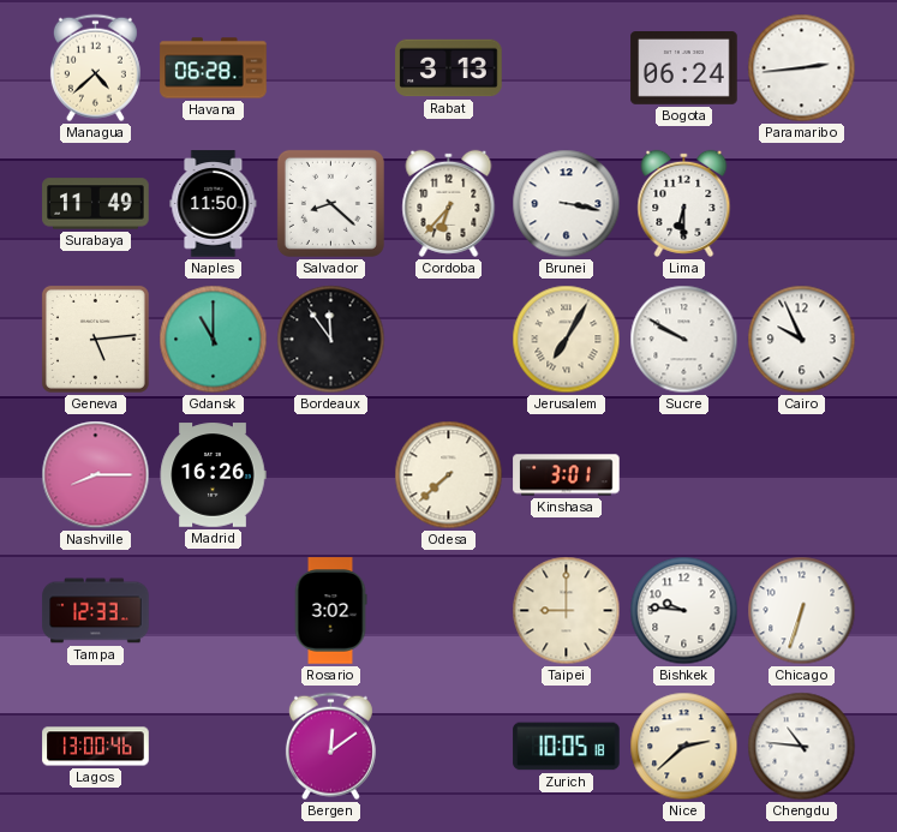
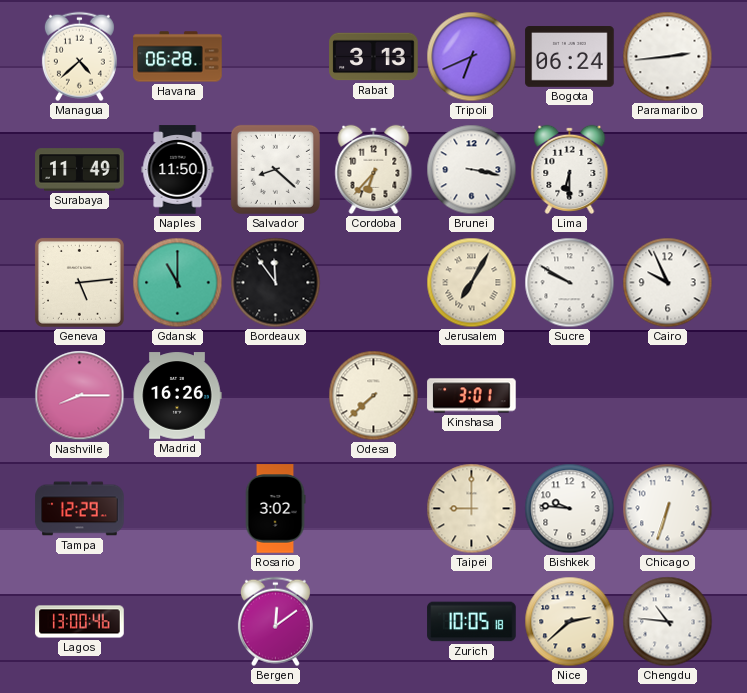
Tripoli: none -> 6:41
Tampa: 12:33 -> 12:29
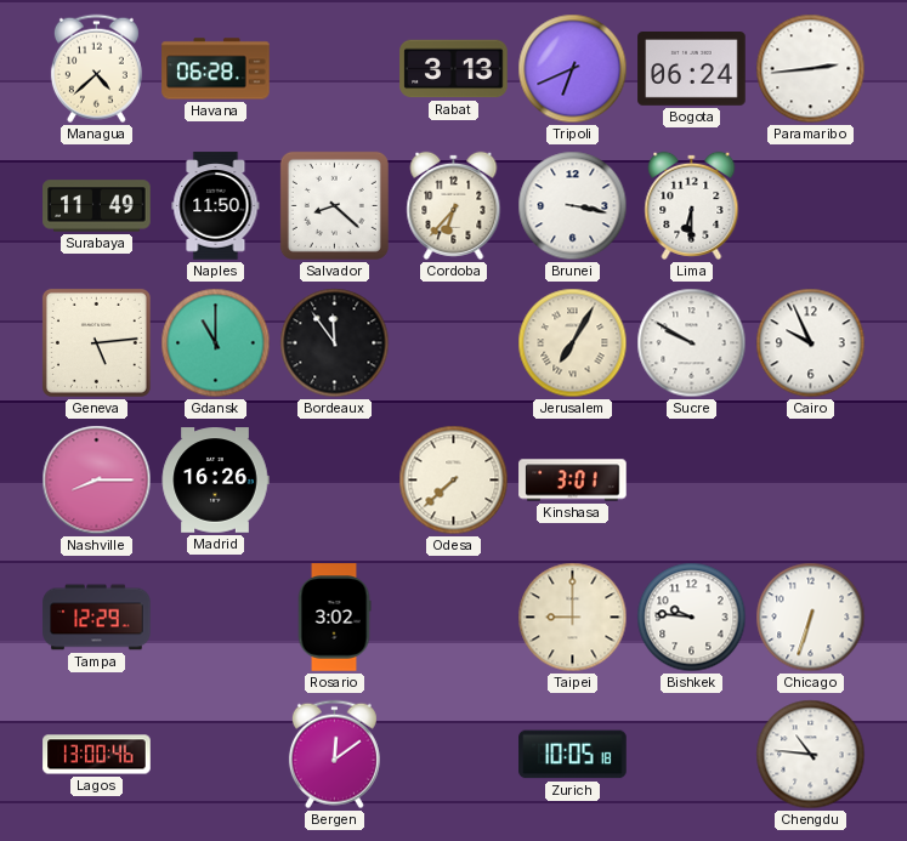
Nice: 2:38 -> none
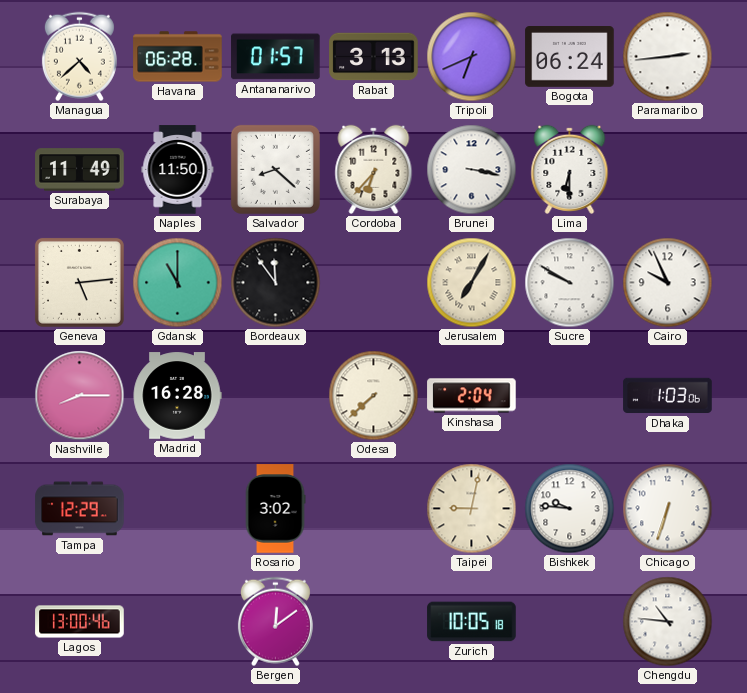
Antananarivo: none -> 01:57
Madrid: 16:26 -> 16:28
Kinshasa: 3:01 -> 2:04
Dhaka: none -> 1:03
Taipei: 9:00 -> 9:02
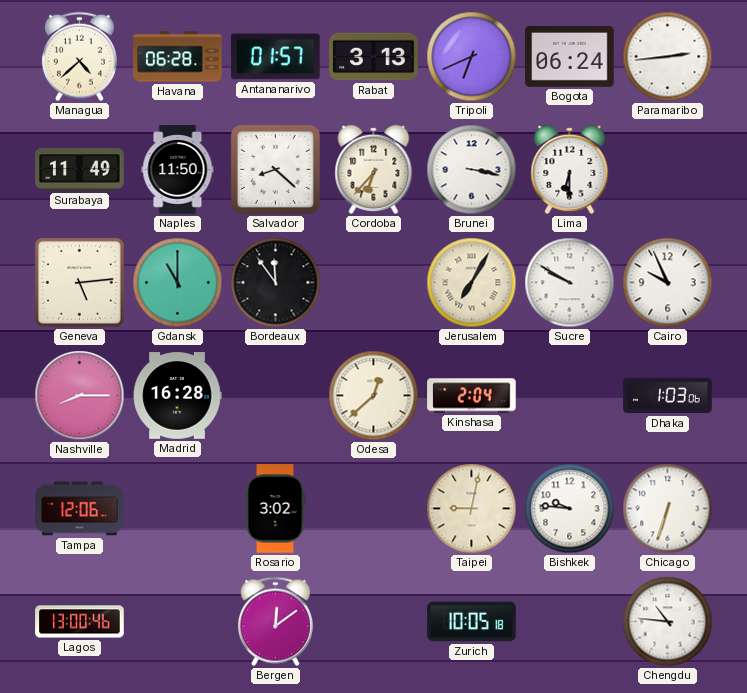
Odesa: 7:38 -> 12:38
Tampa: 12:29 -> 12:06
